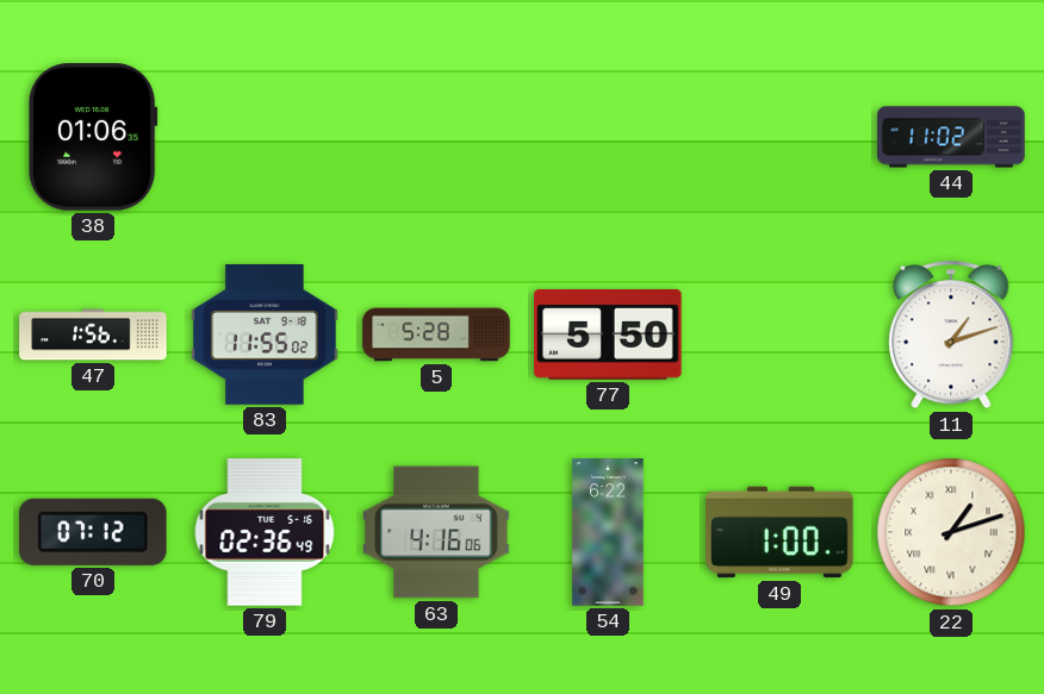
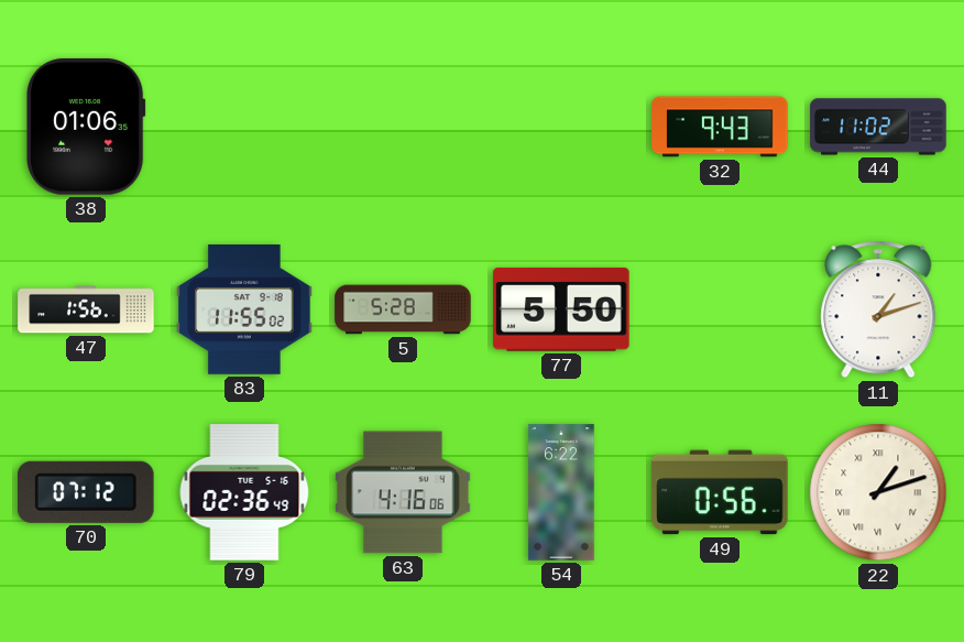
32: none -> 9:43
49: 1:00 -> 0:56
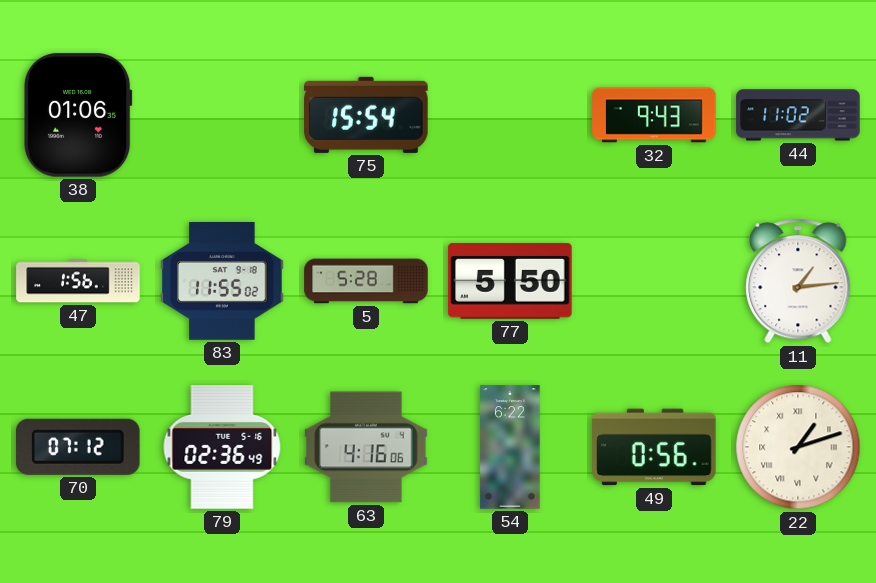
75: none -> 15:54
11: 1:12 -> 1:14
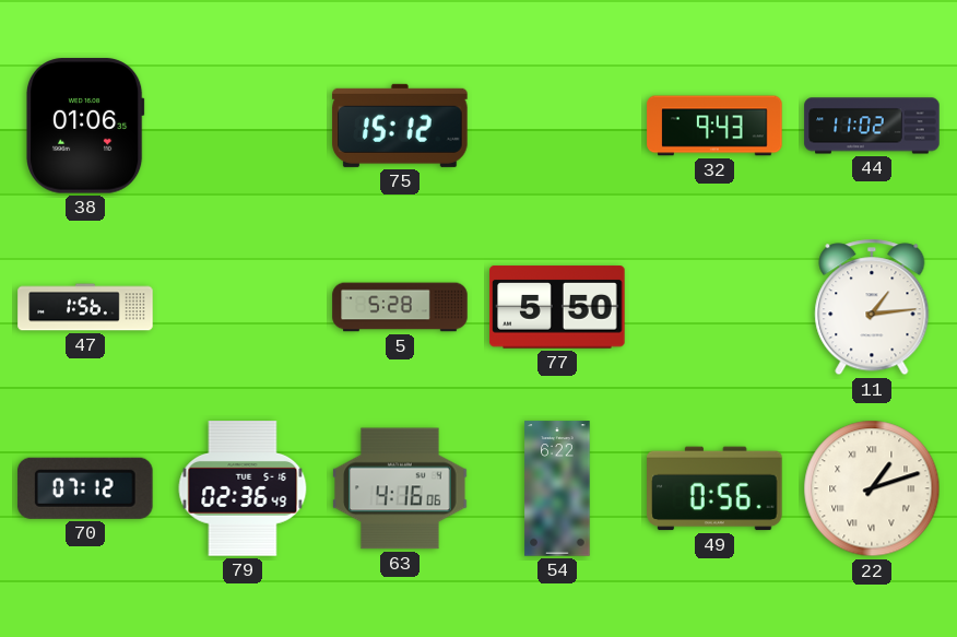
75: 15:54 -> 15:12
83: 11:55 -> none
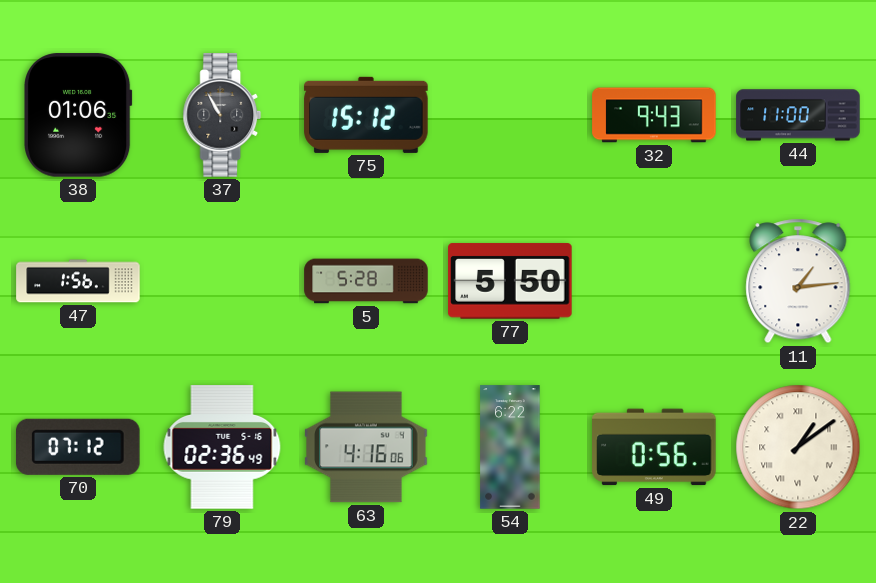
37: none -> 10:55
44: 11:02 -> 11:00
22: 1:12 -> 1:09
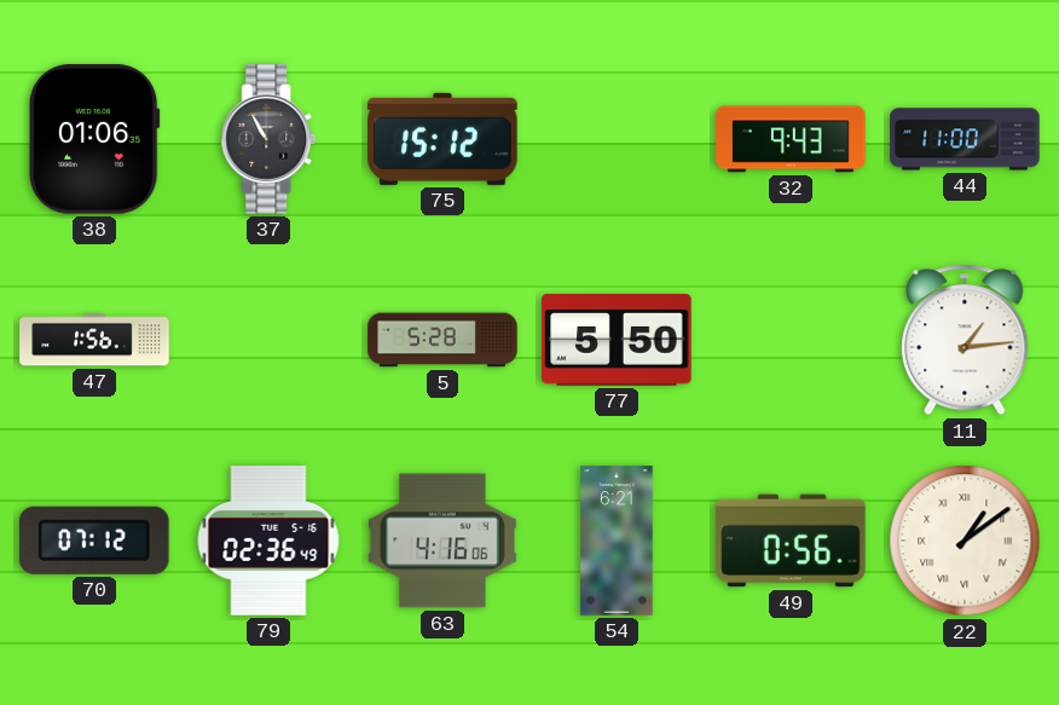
54: 6:22 -> 6:21
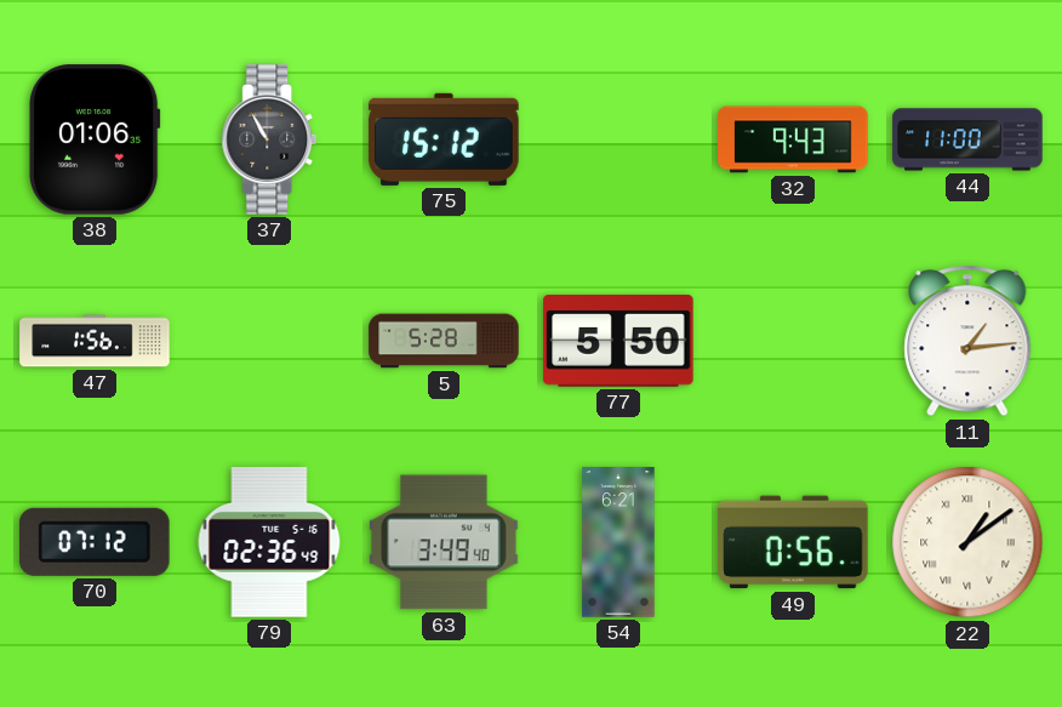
63: 4:16 -> 3:49
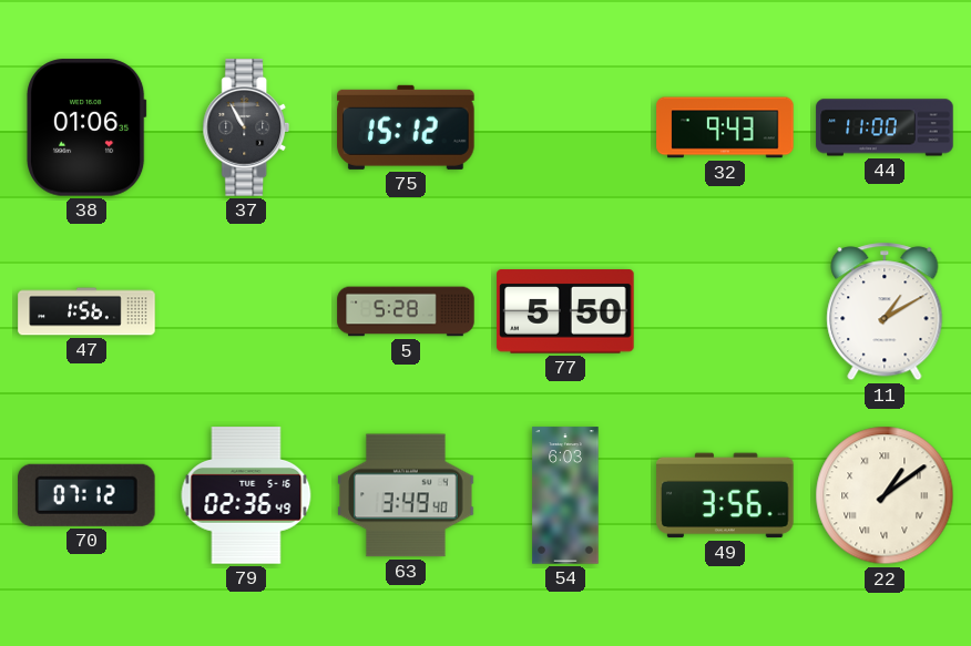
11: 1:14 -> 1:10
54: 6:21 -> 6:03
49: 0:56 -> 3:56
